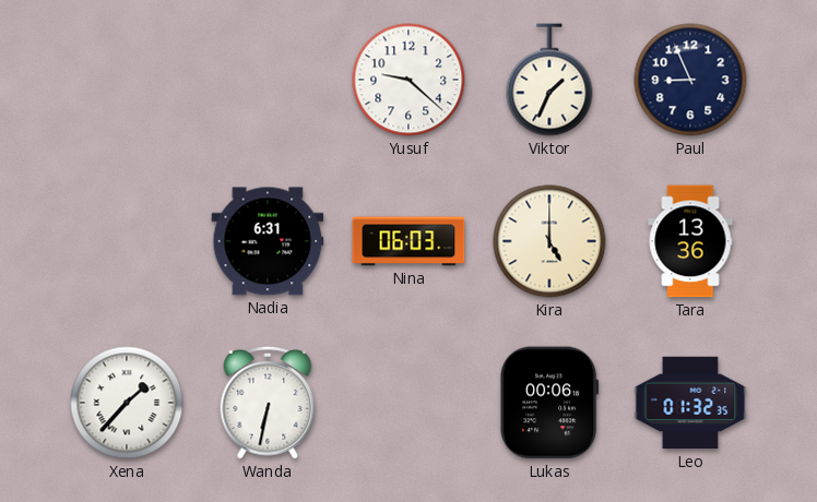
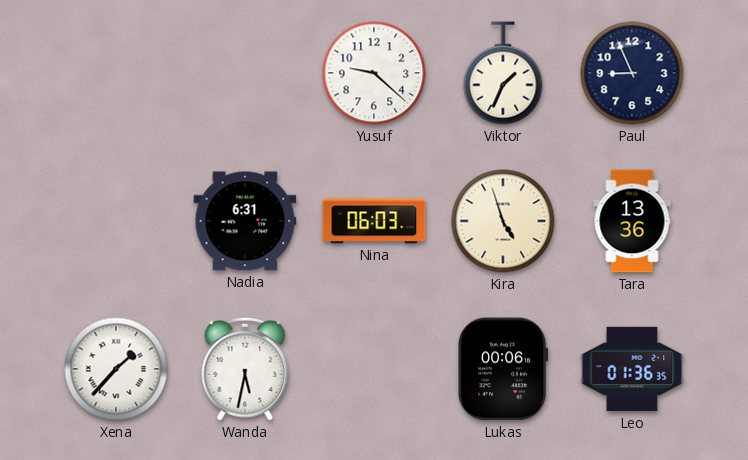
Kira: 5:00 -> 4:57
Wanda: 6:32 -> 5:32
Leo: 01:32 -> 01:36
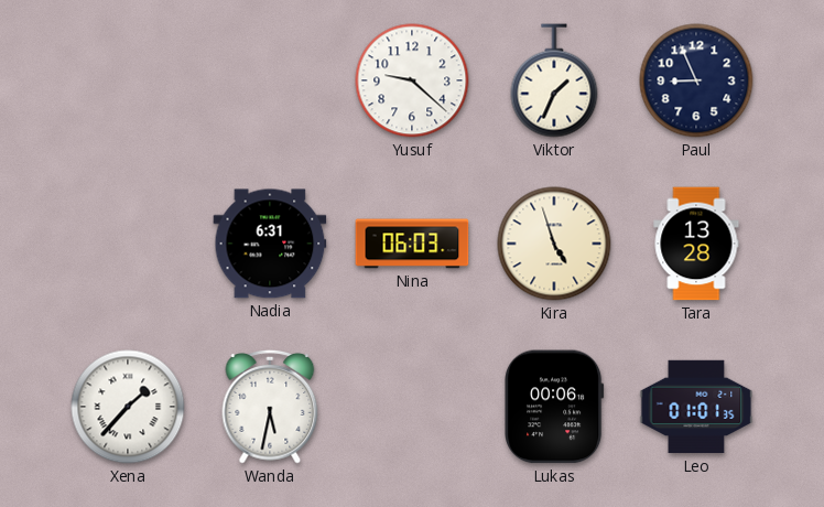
Tara: 13:36 -> 13:28
Leo: 01:36 -> 01:01
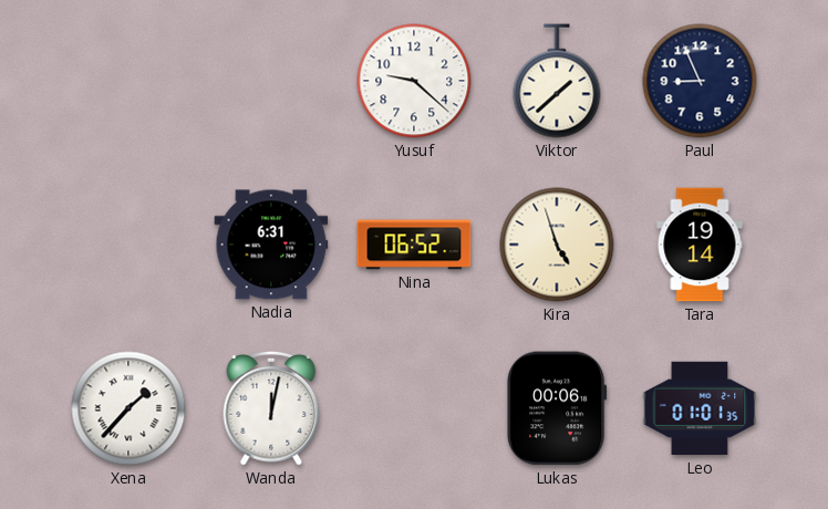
Viktor: 1:34 -> 1:38
Nina: 06:03 -> 06:52
Tara: 13:28 -> 19:14
Wanda: 5:32 -> 12:02
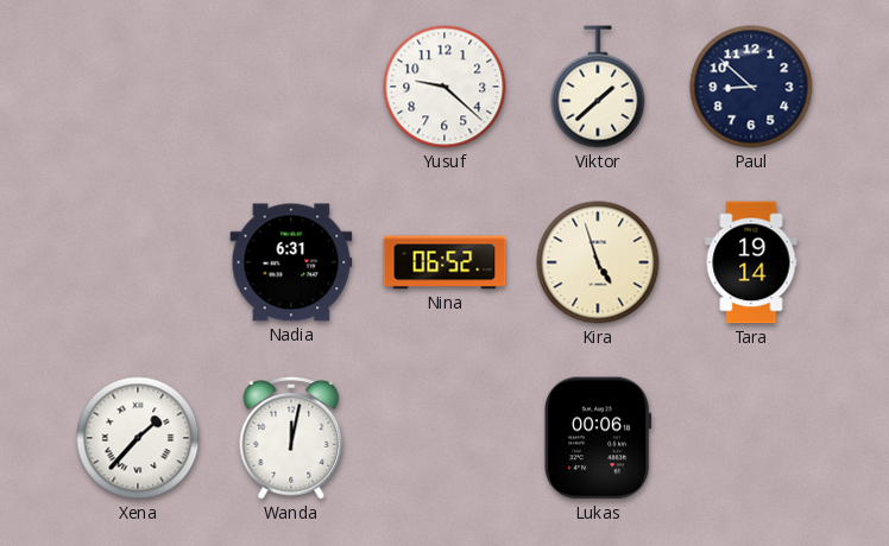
Paul: 8:56 -> 8:52
Leo: 01:01 -> none
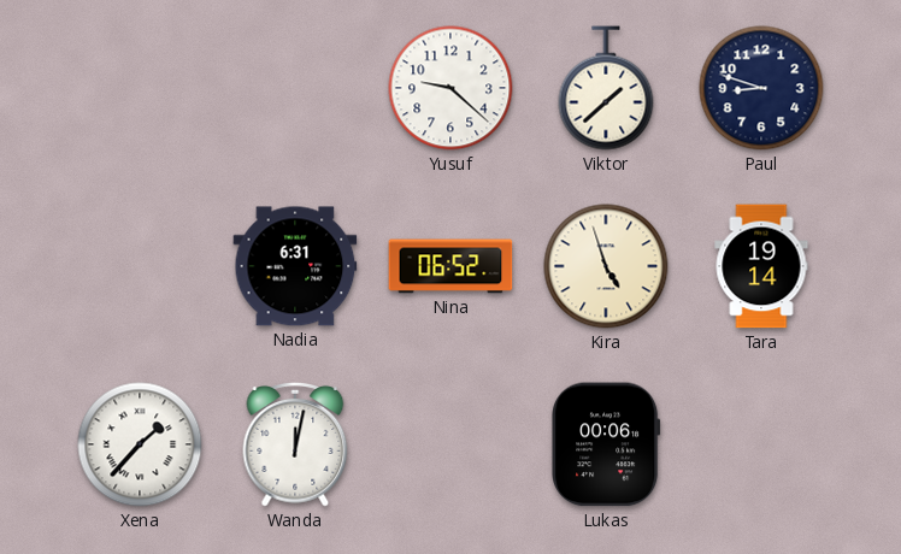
Paul: 8:52 -> 8:48
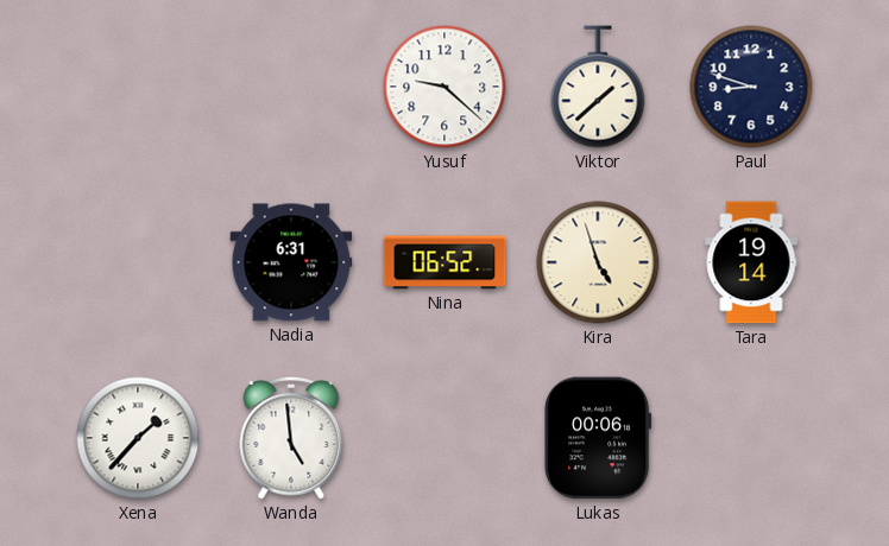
Wanda: 12:02 -> 4:59
